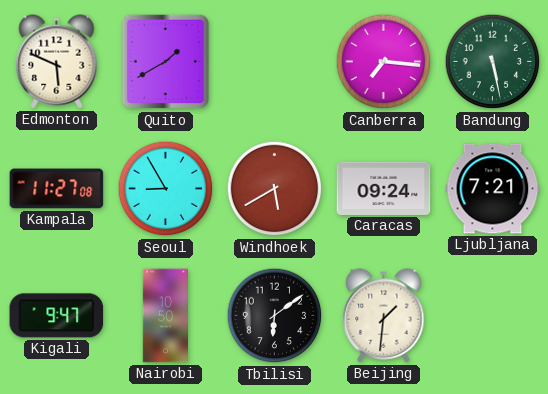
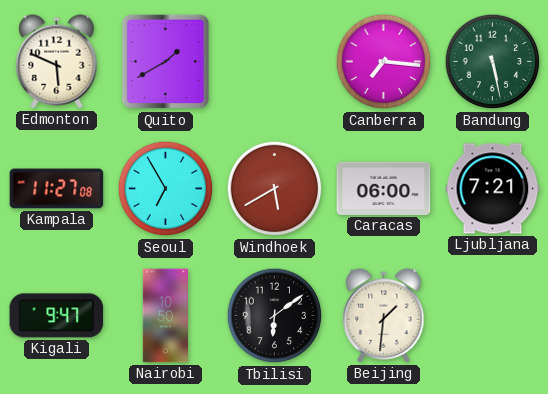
Seoul: 8:55 -> 6:55
Caracas: 09:24 -> 06:00
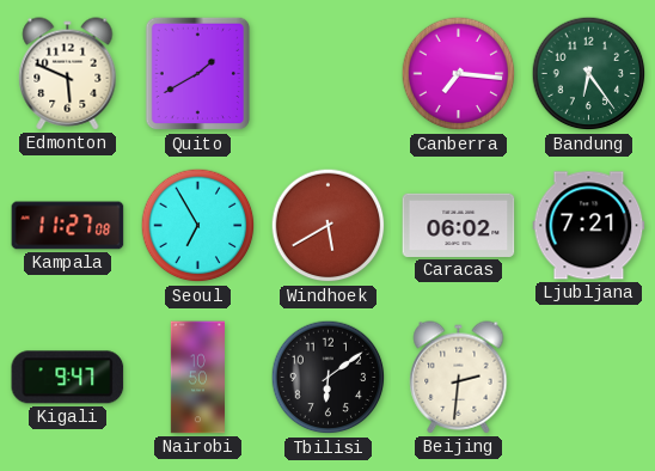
Bandung: 5:28 -> 6:24
Caracas: 06:00 -> 06:02
Beijing: 1:31 -> 2:31
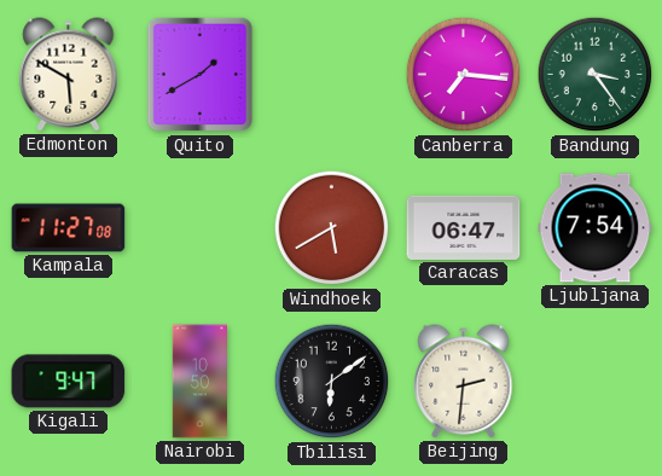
Edmonton: 5:49 -> 5:50
Bandung: 6:24 -> 3:24
Seoul: 6:55 -> none
Caracas: 06:02 -> 06:47
Ljubljana: 7:21 -> 7:54
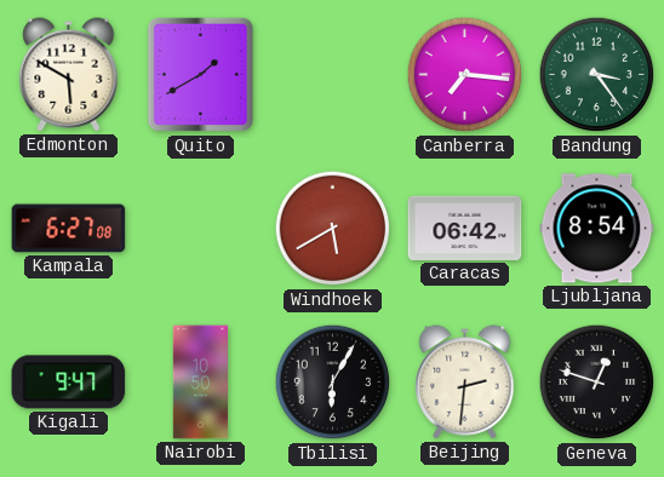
Kampala: 11:27 -> 6:27
Caracas: 06:47 -> 06:42
Ljubljana: 7:54 -> 8:54
Tbilisi: 6:09 -> 6:05
Geneva: none -> 12:48
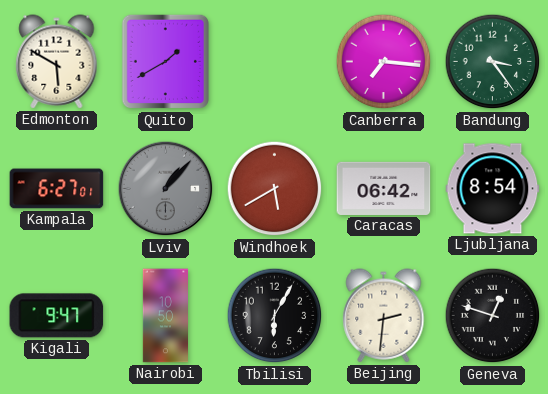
Kampala: 6:27:08 -> 6:27:01
Lviv: none -> 1:07
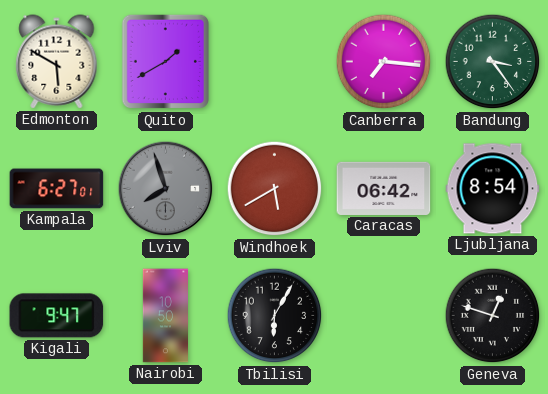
Lviv: 1:07 -> 7:57
Beijing: 2:31 -> none
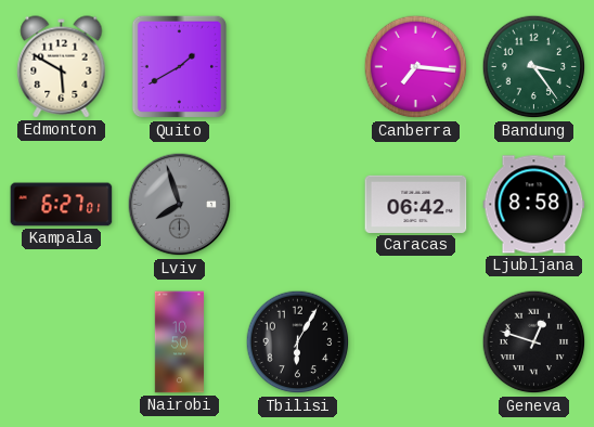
Windhoek: 5:40 -> none
Ljubljana: 8:54 -> 8:58
Kigali: 9:47 -> none
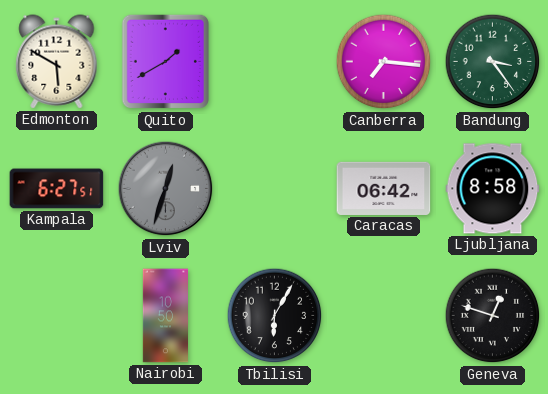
Kampala: 6:27:01 -> 6:27:51
Lviv: 7:57 -> 12:33
